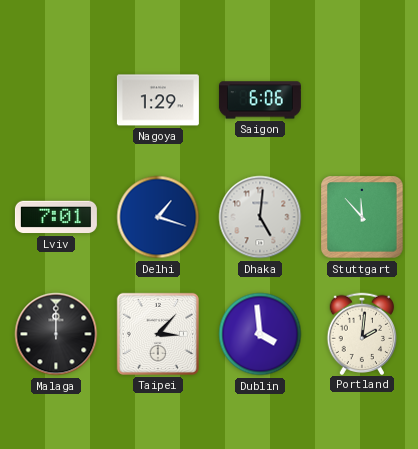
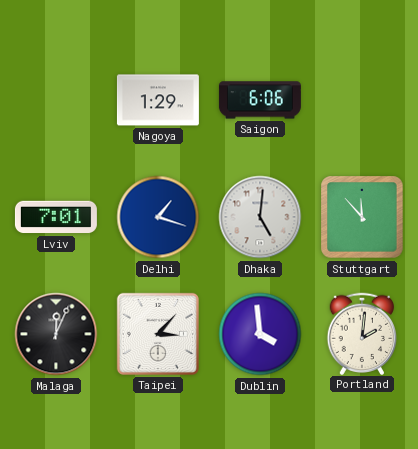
Malaga: 12:00 -> 12:04
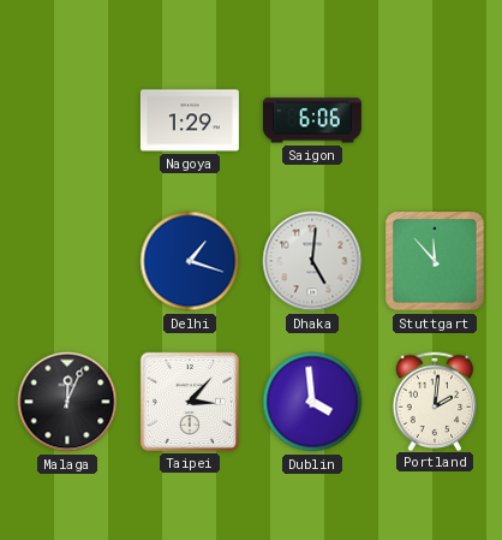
Lviv: 7:01 -> none
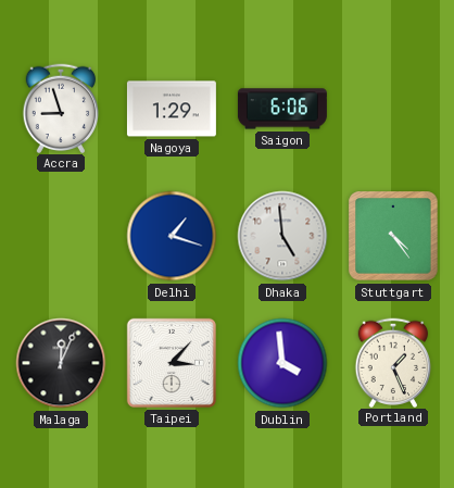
Accra: none -> 8:57
Dhaka: 5:01 -> 4:59
Stuttgart: 11:53 -> 4:24
Portland: 2:01 -> 1:26
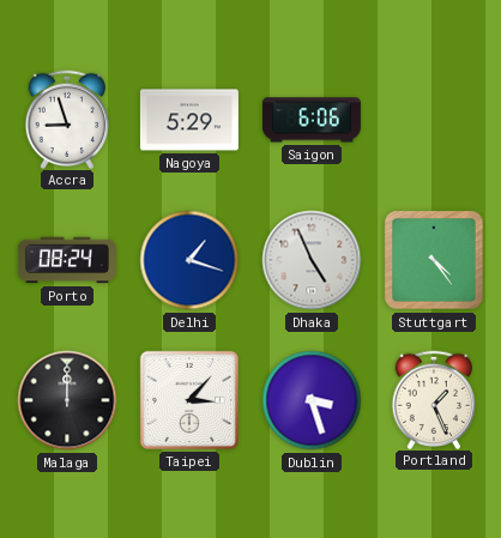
Nagoya: 1:29 -> 5:29
Porto: none -> 08:24
Dhaka: 4:59 -> 4:56
Malaga: 12:04 -> 12:00
Dublin: 3:59 -> 3:27
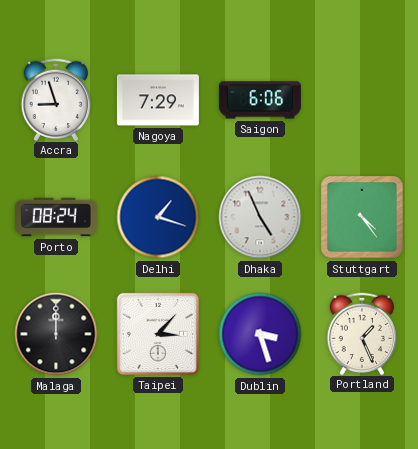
Nagoya: 5:29 -> 7:29
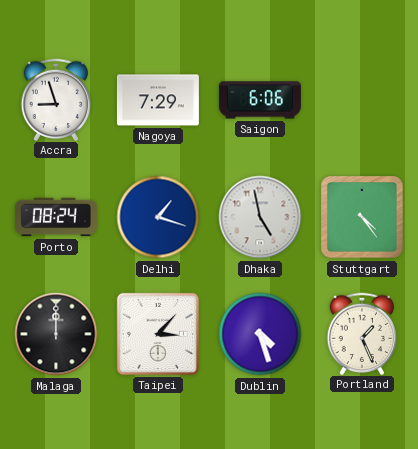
Dhaka: 4:56 -> 4:58
Dublin: 3:27 -> 4:27
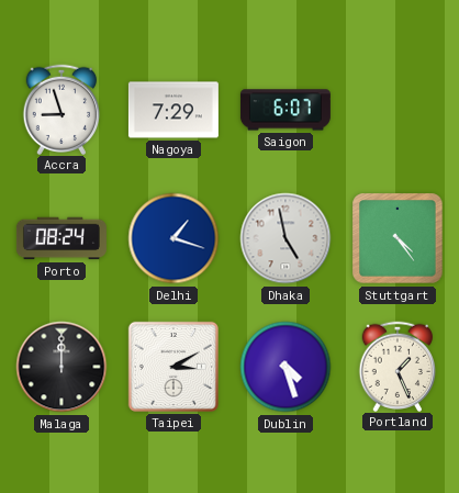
Saigon: 6:06 -> 6:07
Taipei: 3:07 -> 3:10
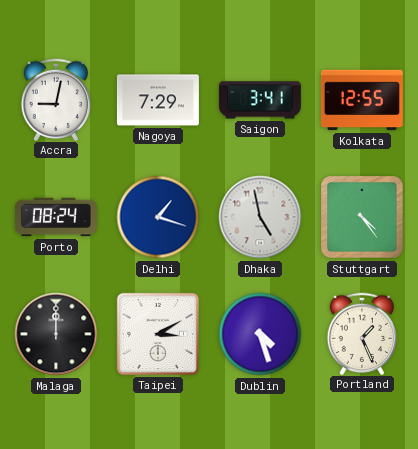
Accra: 8:57 -> 9:02
Saigon: 6:07 -> 3:41
Kolkata: none -> 12:55
